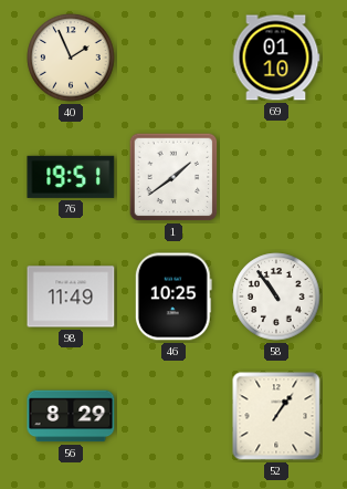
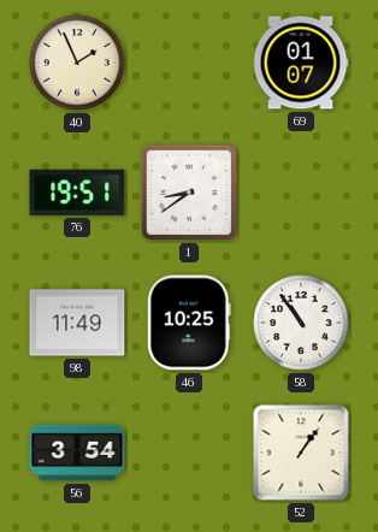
69: 01:10 -> 01:07
1: 1:39 -> 8:39
56: 8:29 -> 3:54
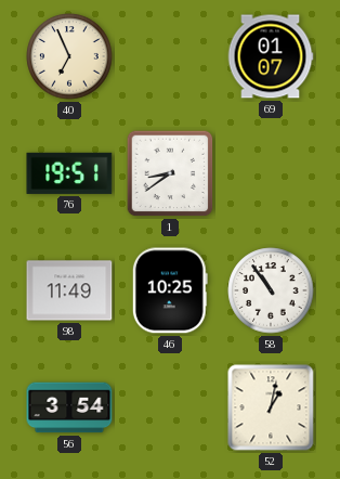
40: 1:56 -> 6:56
52: 1:06 -> 1:02
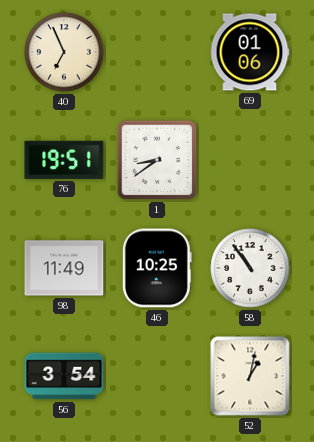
69: 01:07 -> 01:06
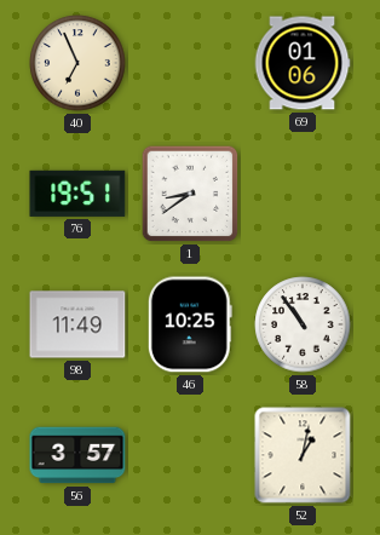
56: 3:54 -> 3:57
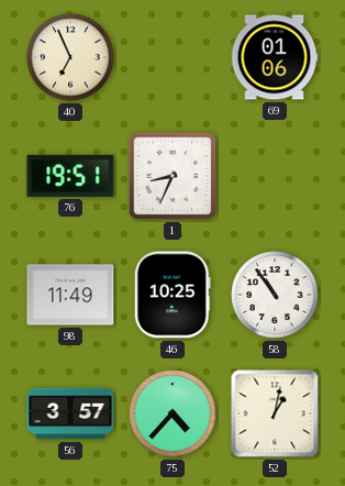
1: 8:39 -> 8:34
75: none -> 4:37
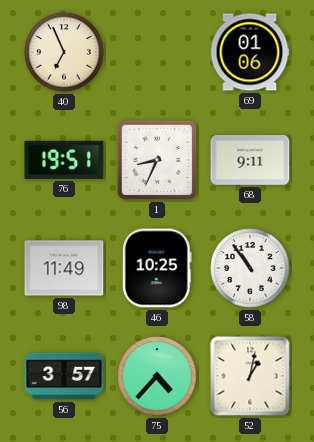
68: none -> 9:11
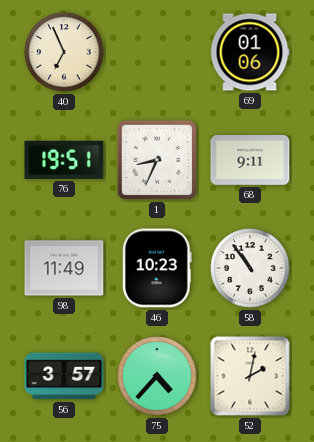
46: 10:25 -> 10:23
52: 1:02 -> 2:02
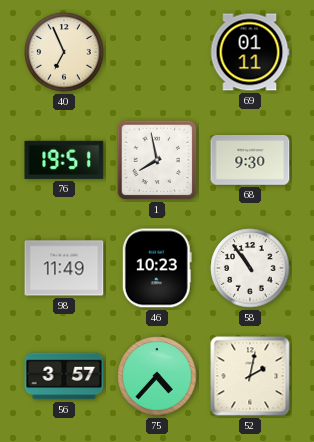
69: 01:06 -> 01:11
1: 8:34 -> 7:58
68: 9:11 -> 9:30
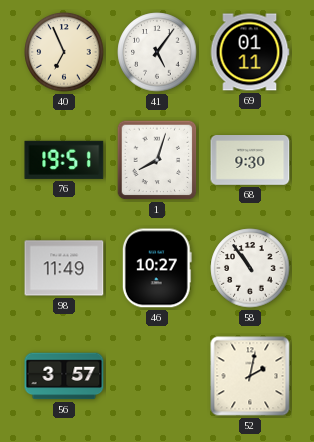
41: none -> 5:06
1: 7:58 -> 8:03
46: 10:23 -> 10:27
75: 4:37 -> none
